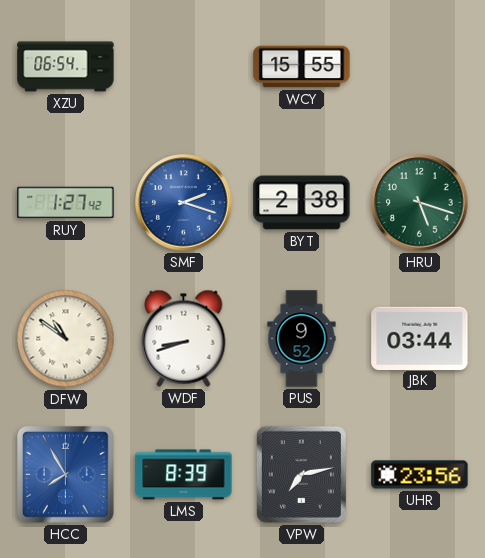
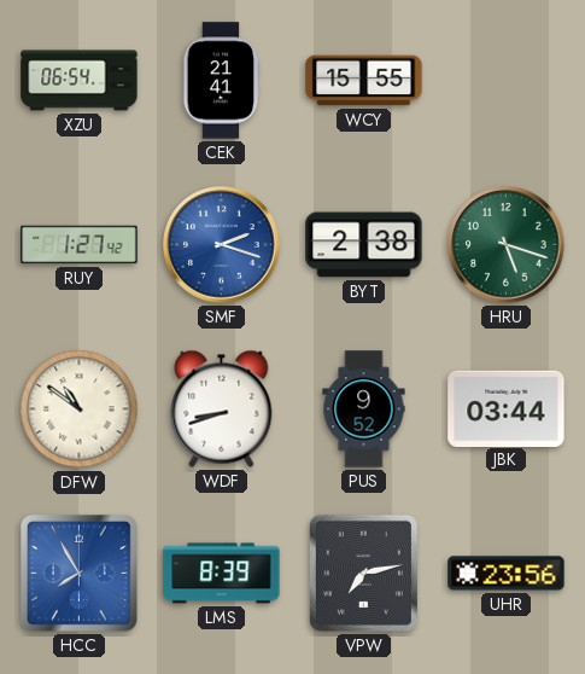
CEK: none -> 21:41
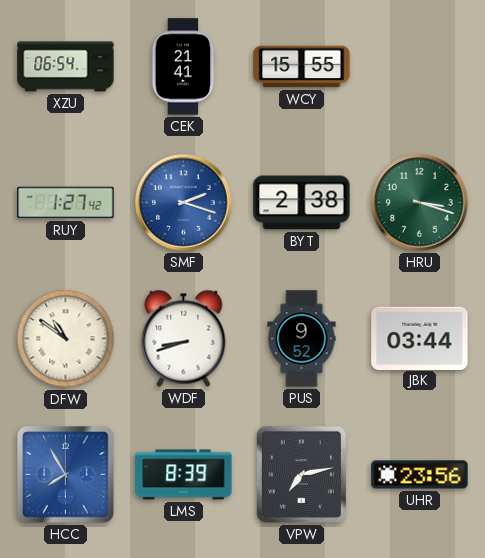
HRU: 5:18 -> 3:18
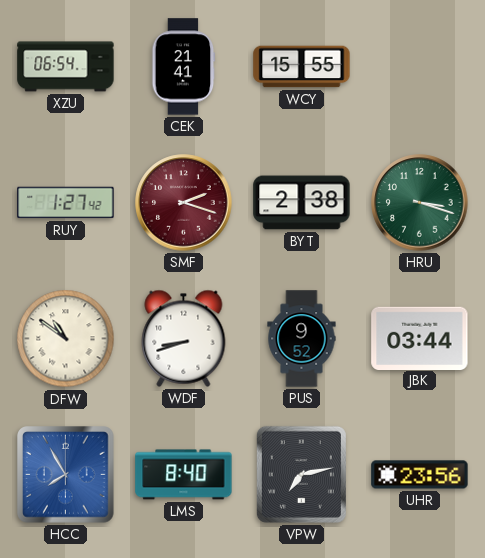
SMF dial: blue -> burgundy
LMS: 8:39 -> 8:40
